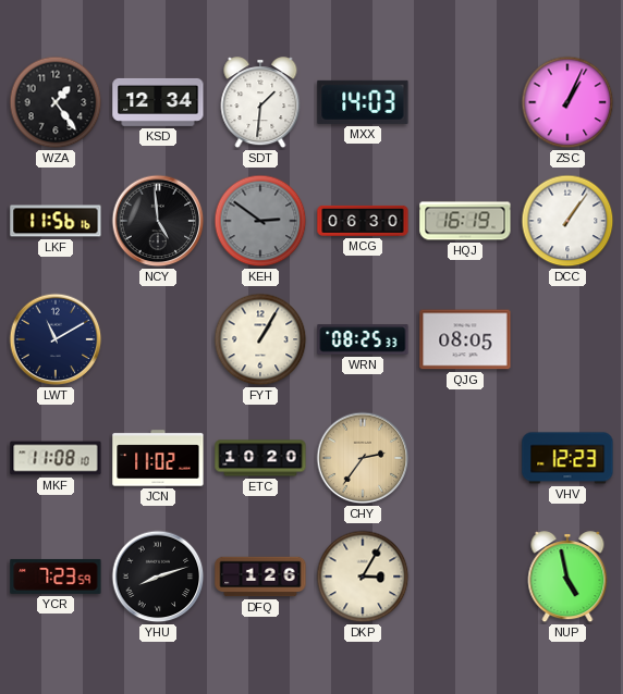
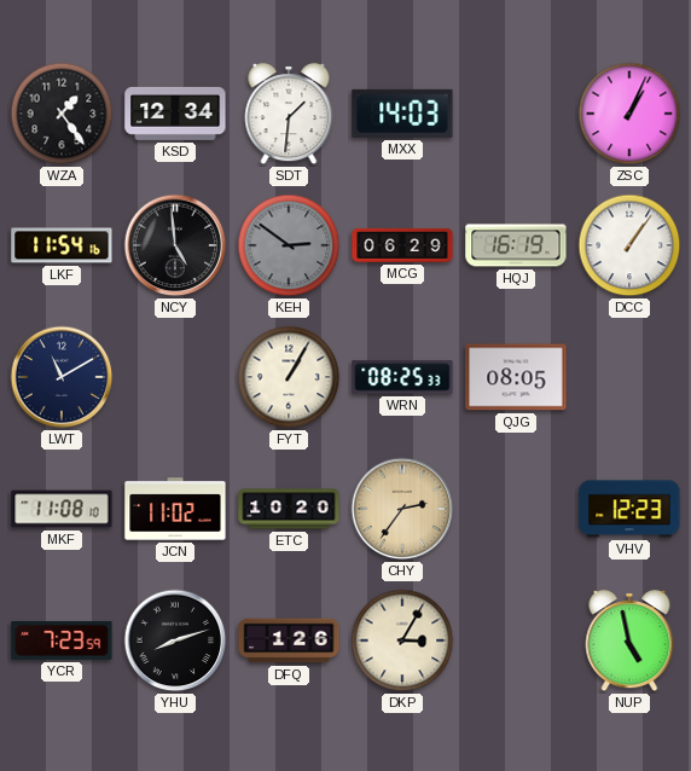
LKF: 11:56 -> 11:54
MCG: 06:30 -> 06:29
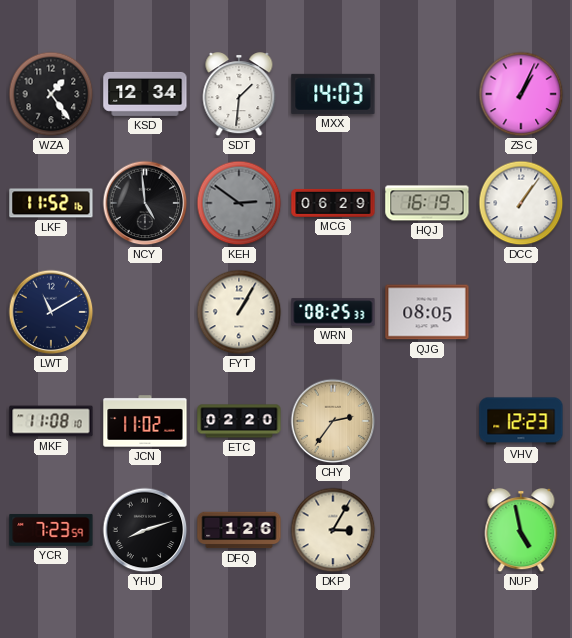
LKF: 11:54 -> 11:52
ETC: 10:20 -> 02:20
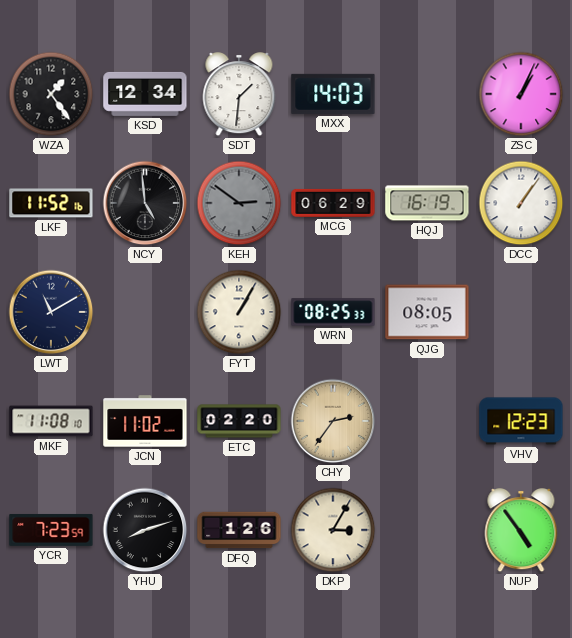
NUP: 4:58 -> 4:54
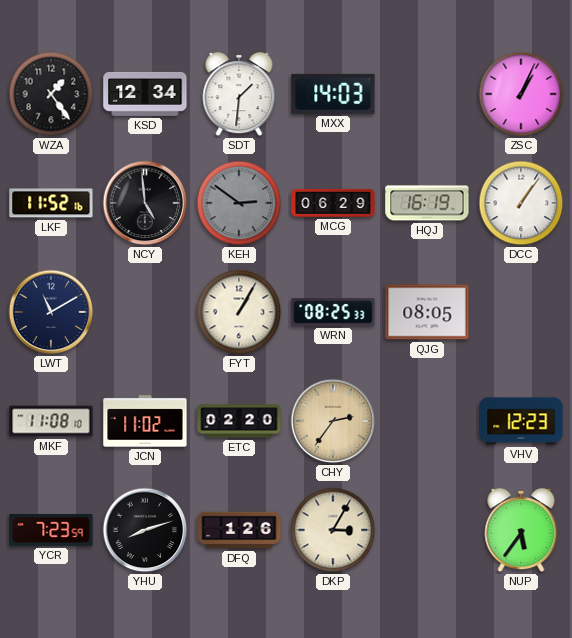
NUP: 4:54 -> 5:36
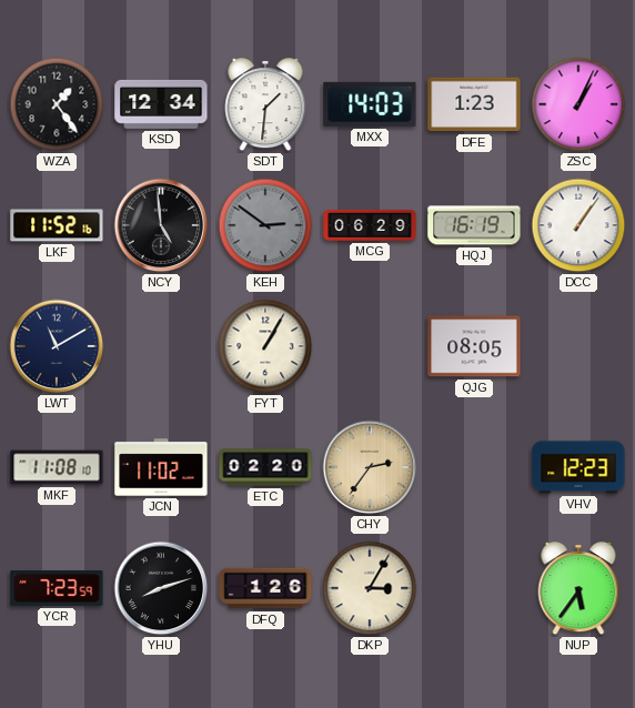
DFE: none -> 1:23
WRN: 08:25 -> none
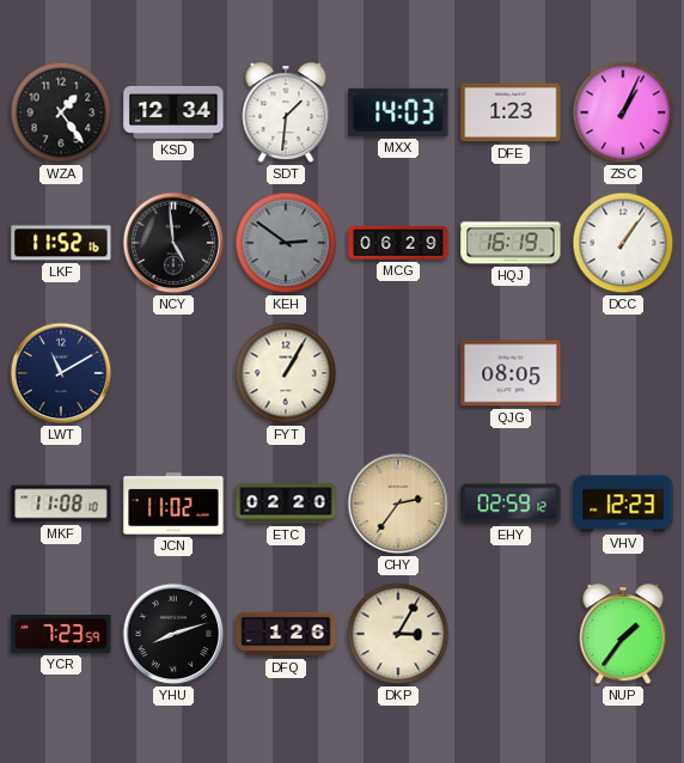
EHY: none -> 02:59
NUP: 5:36 -> 1:36
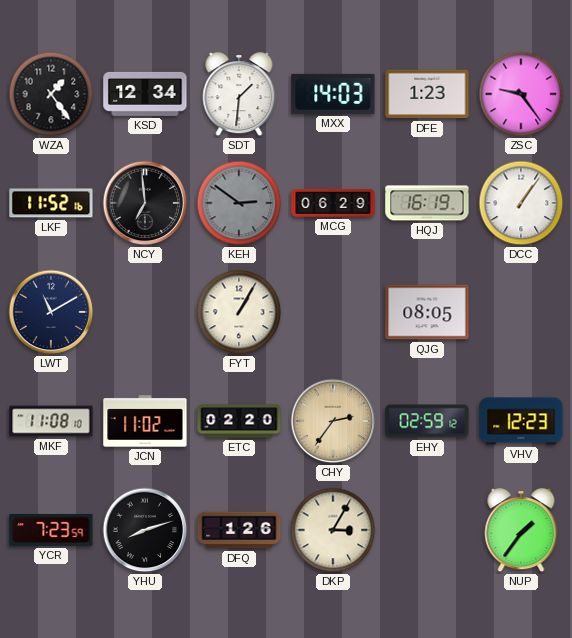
ZSC: 1:04 -> 9:24
NCY: 4:59 -> 6:59
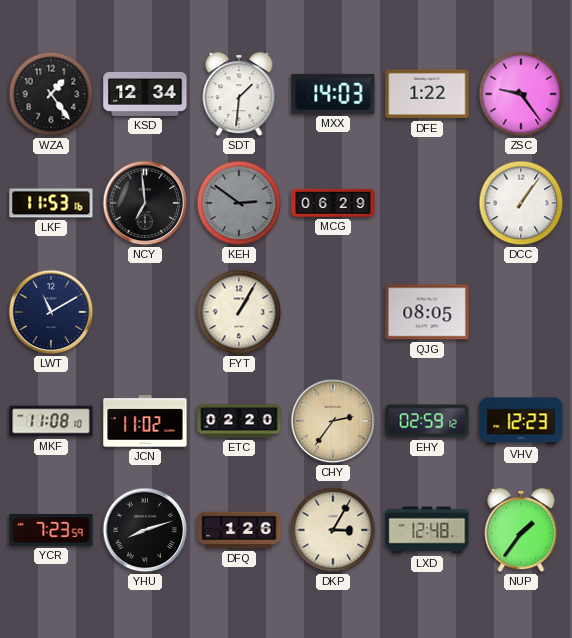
DFE: 1:23 -> 1:22
LKF: 11:52 -> 11:53
HQJ: 16:19 -> none
LXD: none -> 12:48
